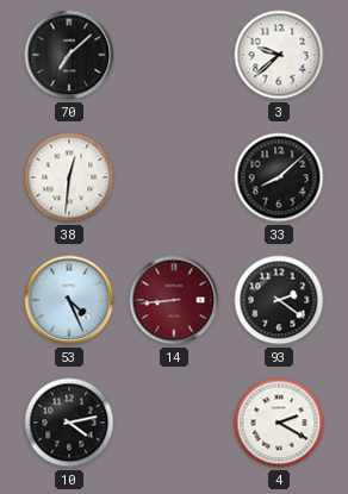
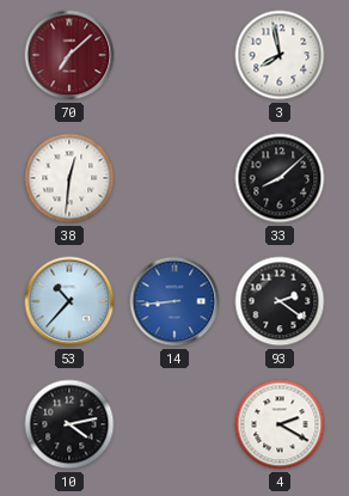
70 dial: black -> burgundy
3: 9:38 -> 7:58
53: 4:26 -> 10:37
14 dial: burgundy -> blue
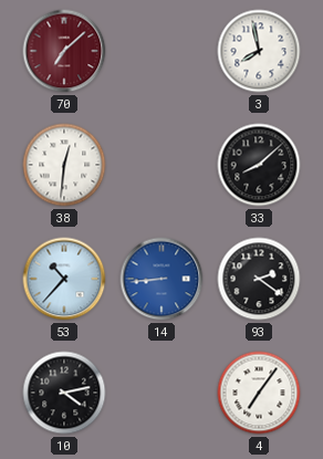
4: 2:20 -> 7:06
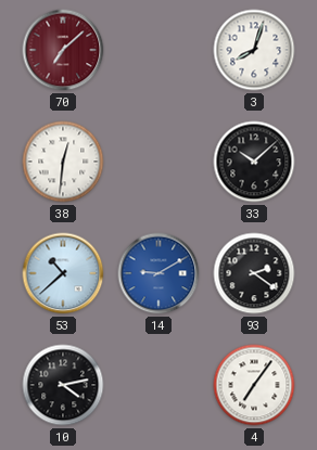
3: 7:58 -> 8:03
33: 8:08 -> 10:08
53: 10:37 -> 10:38
14: 8:44 -> 9:10
